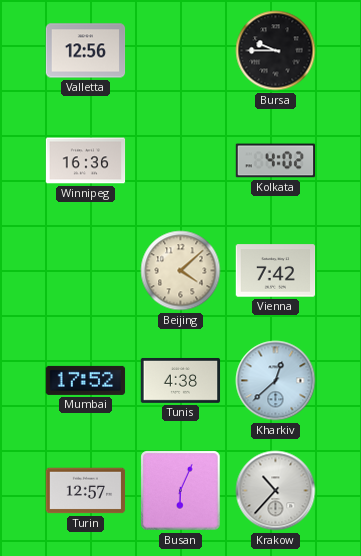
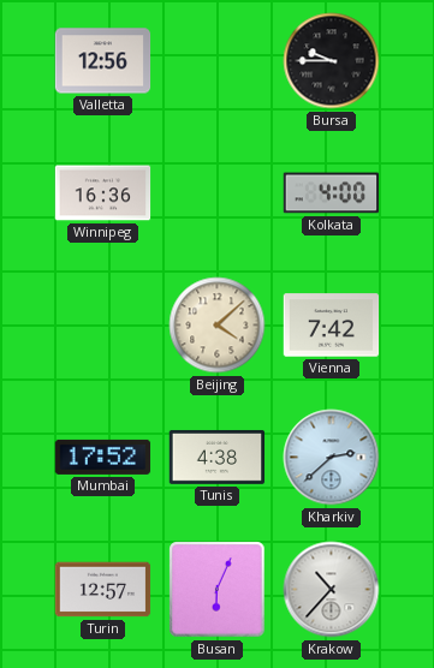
Kolkata: 4:02 -> 4:00
Kharkiv: 12:38 -> 2:38
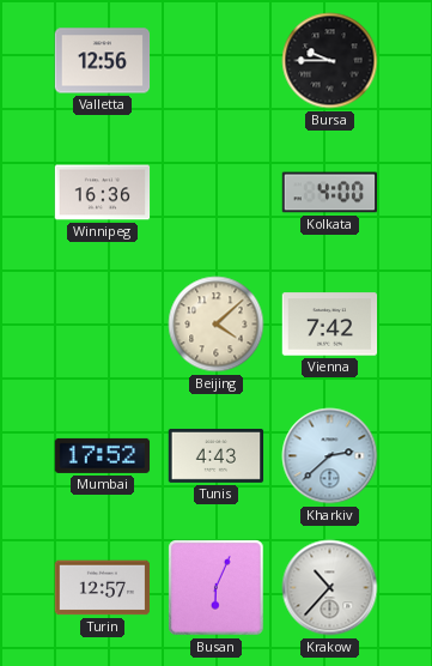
Tunis: 4:38 -> 4:43
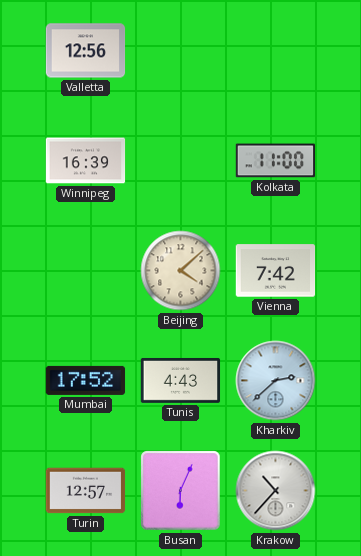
Bursa: 9:45 -> none
Winnipeg: 16:36 -> 16:39
Kolkata: 4:00 -> 11:00
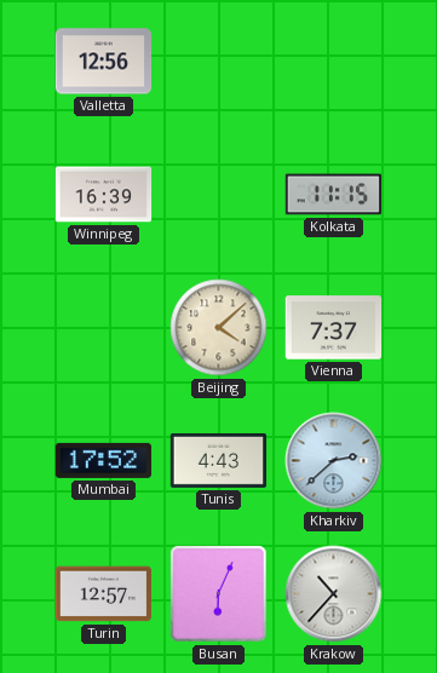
Kolkata: 11:00 -> 11:15
Vienna: 7:42 -> 7:37
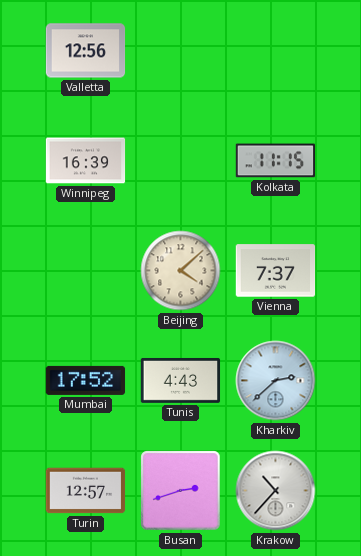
Busan: 6:04 -> 2:42
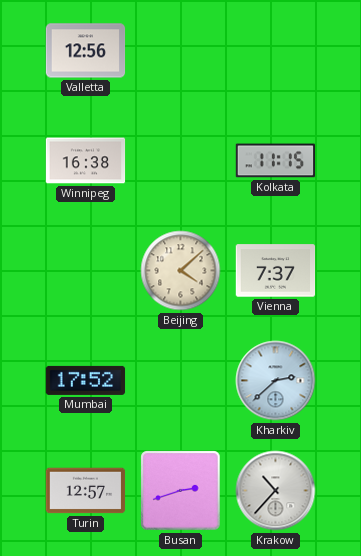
Winnipeg: 16:39 -> 16:38
Tunis: 4:43 -> none
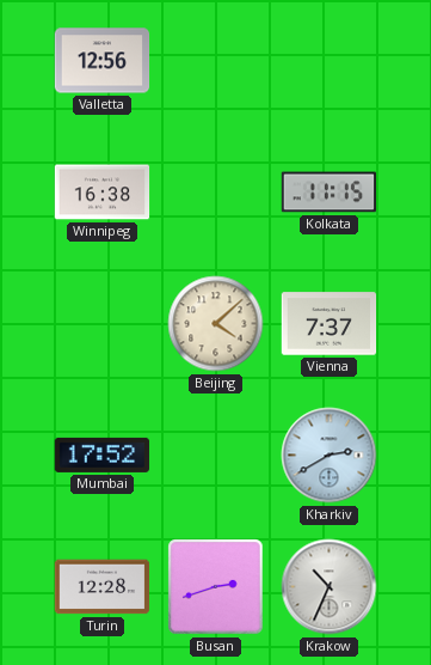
Kharkiv: 2:38 -> 2:40
Turin: 12:57 -> 12:28
Krakow: 10:37 -> 10:34
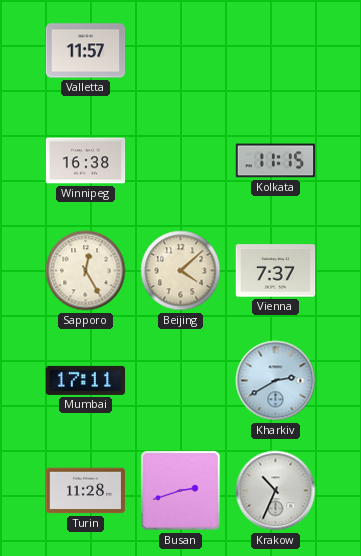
Valletta: 12:56 -> 11:57
Sapporo: none -> 12:25
Mumbai: 17:52 -> 17:11
Turin: 12:28 -> 11:28
